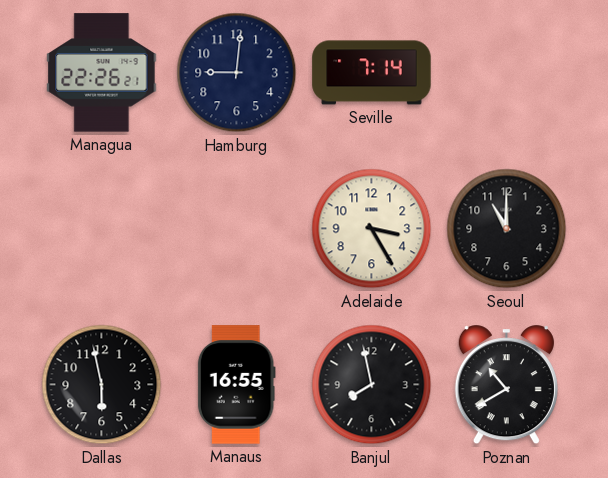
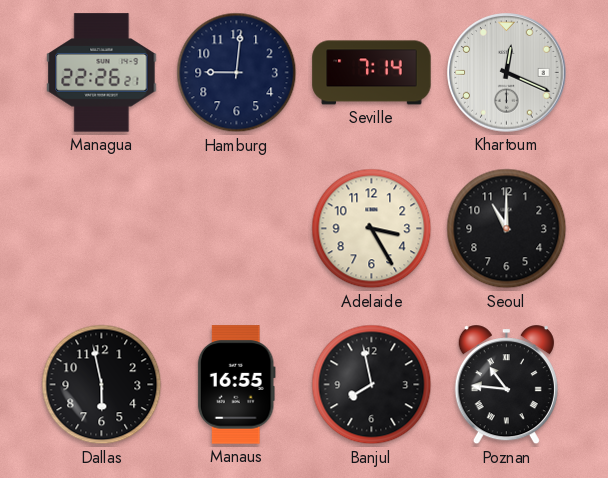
Khartoum: none -> 12:19
Poznan: 10:40 -> 10:46
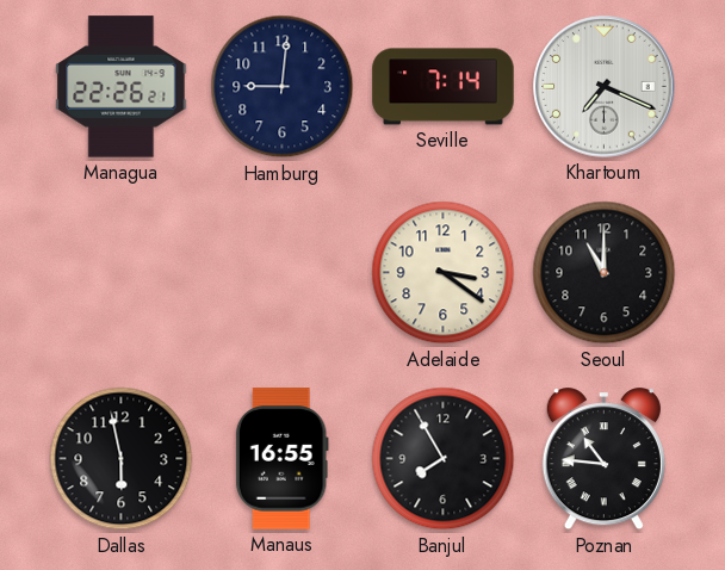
Khartoum: 12:19 -> 7:19
Adelaide: 3:25 -> 3:21
Banjul: 7:58 -> 7:55
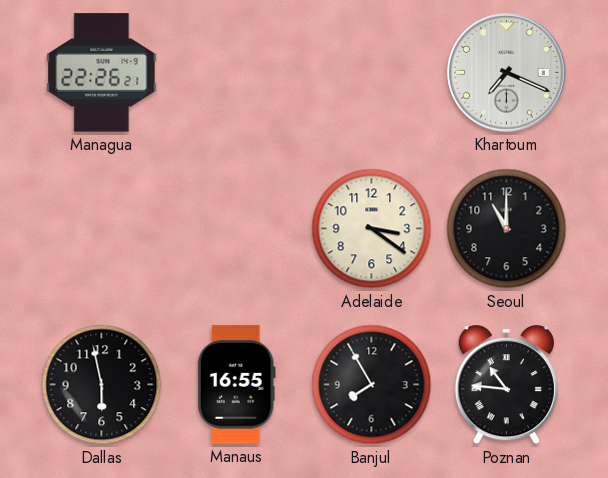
Hamburg: 9:01 -> none
Seville: 7:14 -> none
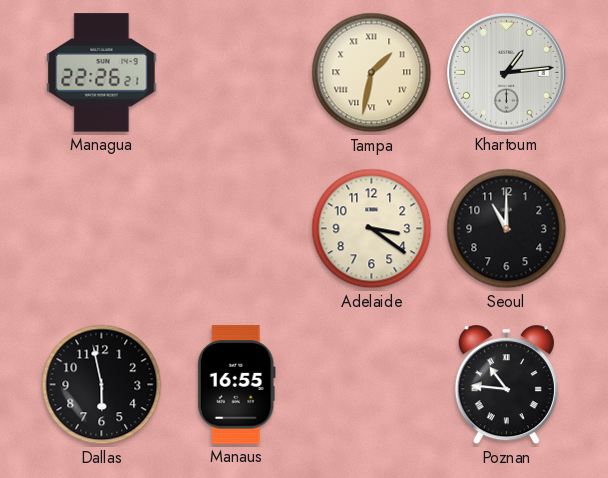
Tampa: none -> 1:32
Khartoum: 7:19 -> 1:14
Banjul: 7:55 -> none
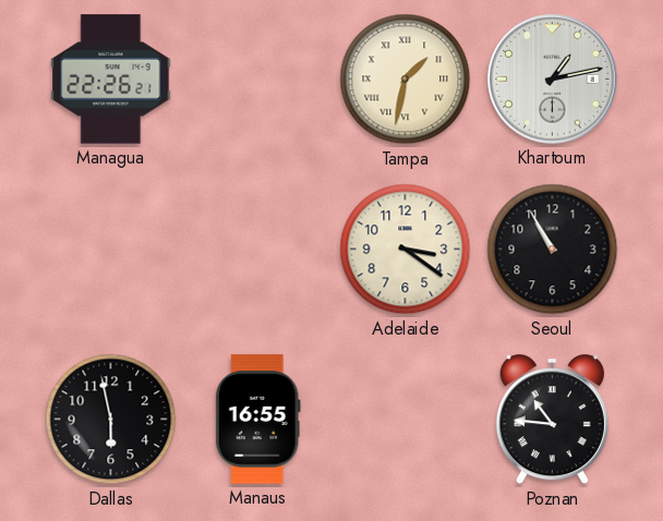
Khartoum: 1:14 -> 1:13
Seoul: 11:00 -> 10:55
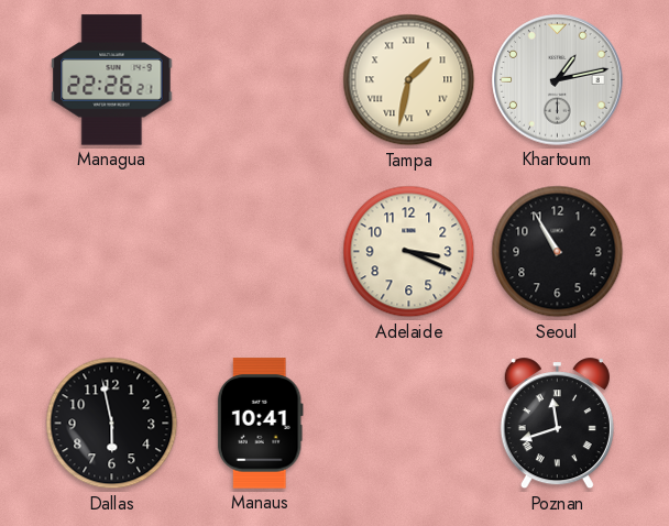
Adelaide: 3:21 -> 3:19
Manaus: 16:55 -> 10:41
Poznan: 10:46 -> 11:42
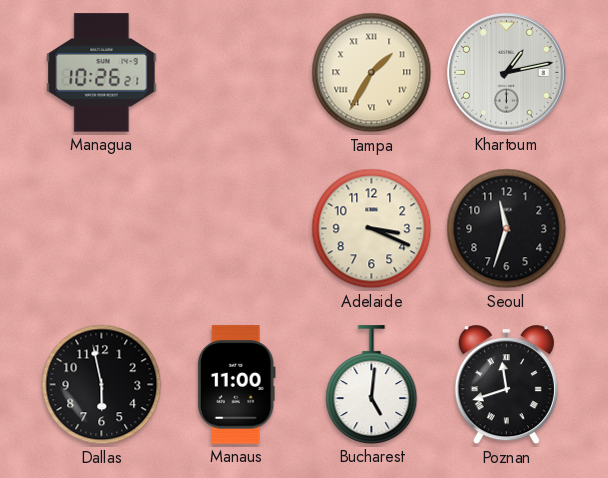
Managua: 22:26 -> 10:26
Tampa: 1:32 -> 1:35
Seoul: 10:55 -> 11:33
Manaus: 10:41 -> 11:00
Bucharest: none -> 5:01
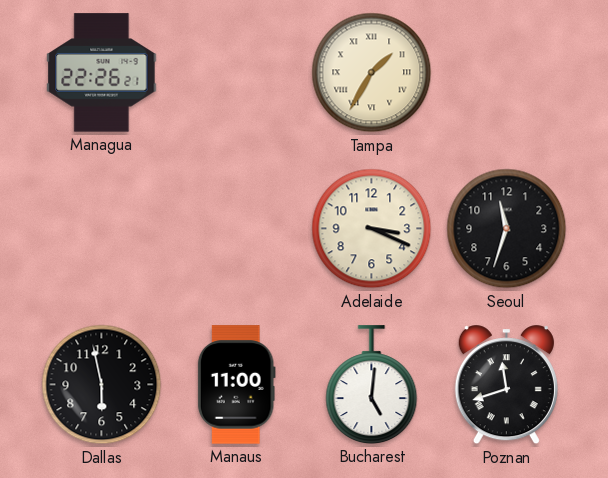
Managua: 10:26 -> 22:26
Khartoum: 1:13 -> none
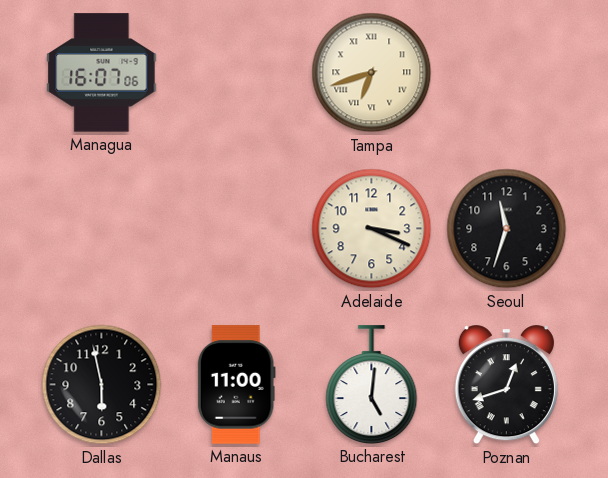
Managua: 22:26 -> 16:07
Tampa: 1:35 -> 6:42
Poznan: 11:42 -> 12:42
